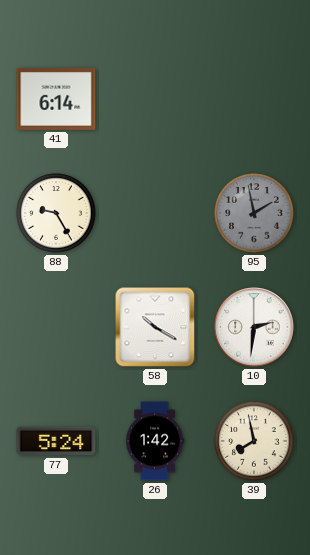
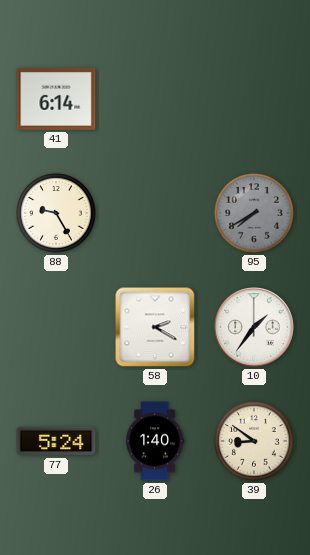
95: 1:58 -> 7:40
58: 10:20 -> 2:20
10: 2:31 -> 1:36
26: 1:42 -> 1:40
39: 7:58 -> 8:51
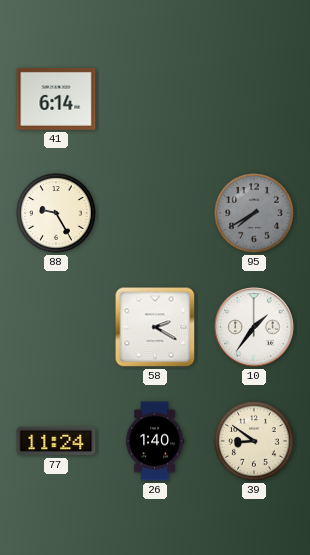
77: 5:24 -> 11:24
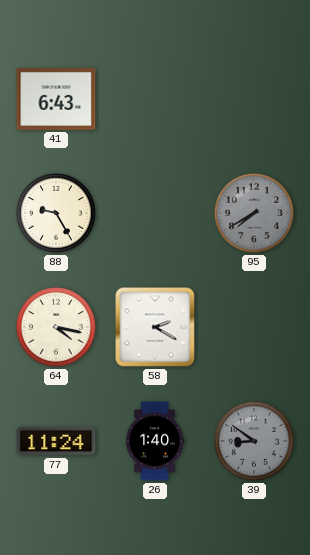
41: 6:14 -> 6:43
64: none -> 4:17
10: 1:36 -> none
39 dial: cream -> grey
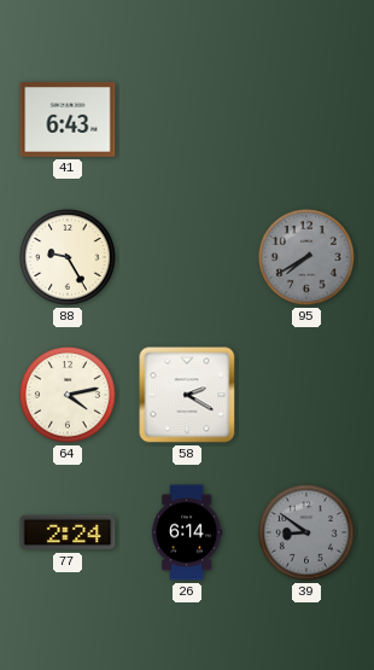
64: 4:17 -> 4:13
77: 11:24 -> 2:24
26: 1:40 -> 6:14
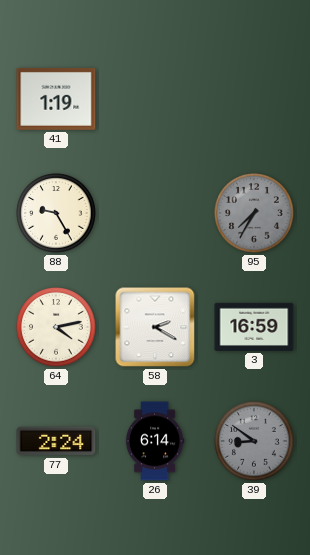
41: 6:43 -> 1:19
95: 7:40 -> 7:35
3: none -> 16:59
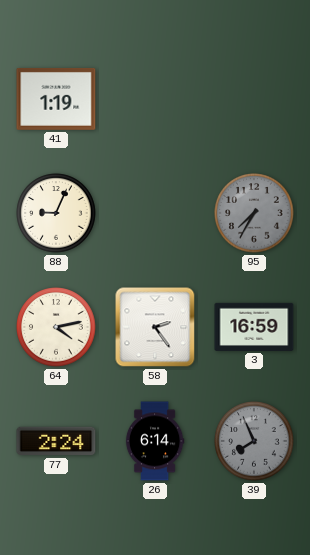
88: 9:25 -> 9:04
58: 2:20 -> 2:24
39: 8:51 -> 7:56
